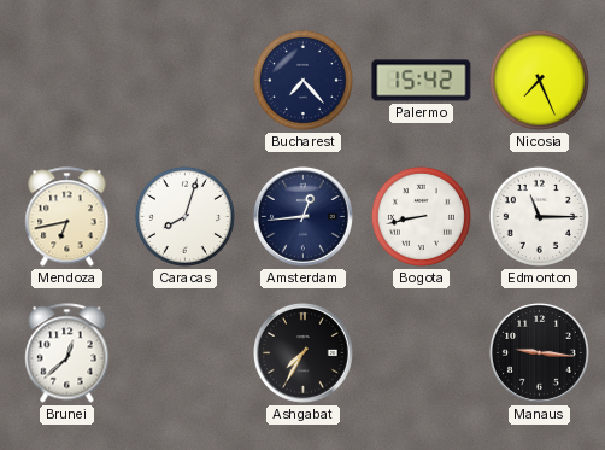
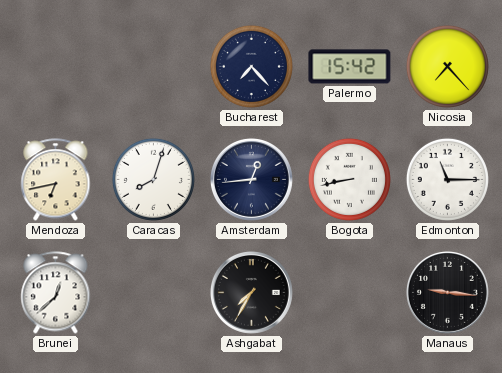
Nicosia: 7:26 -> 7:23
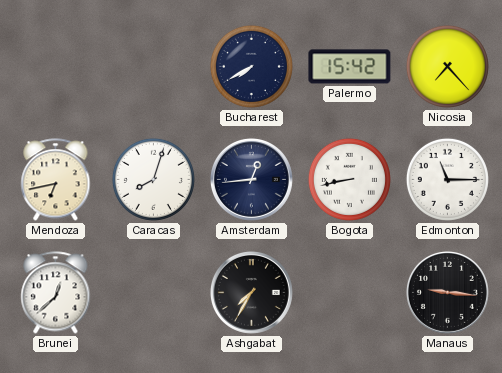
Bucharest: 7:23 -> 7:40
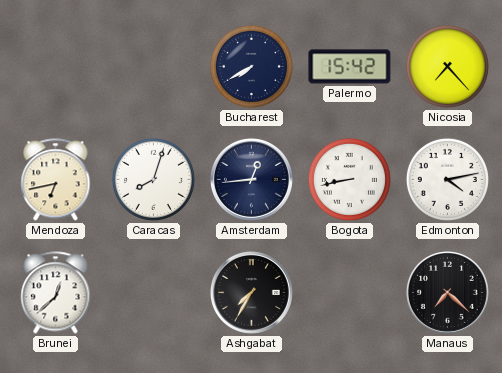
Edmonton: 11:15 -> 4:13
Manaus: 9:16 -> 7:22
